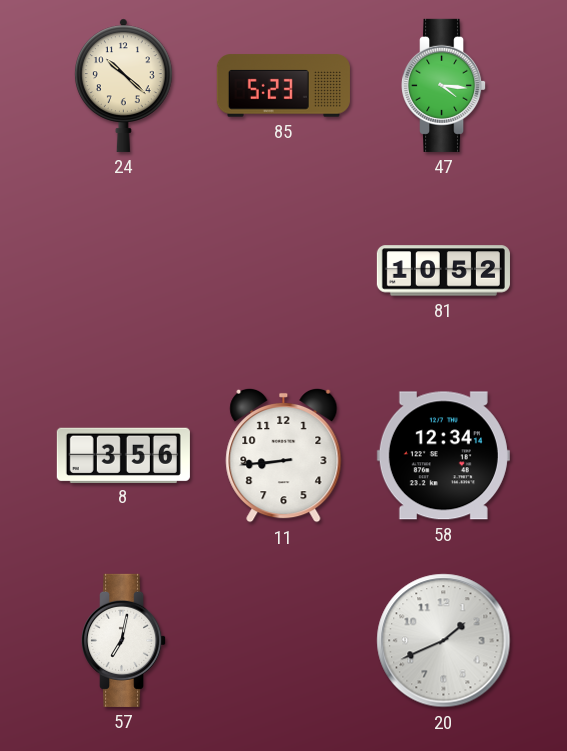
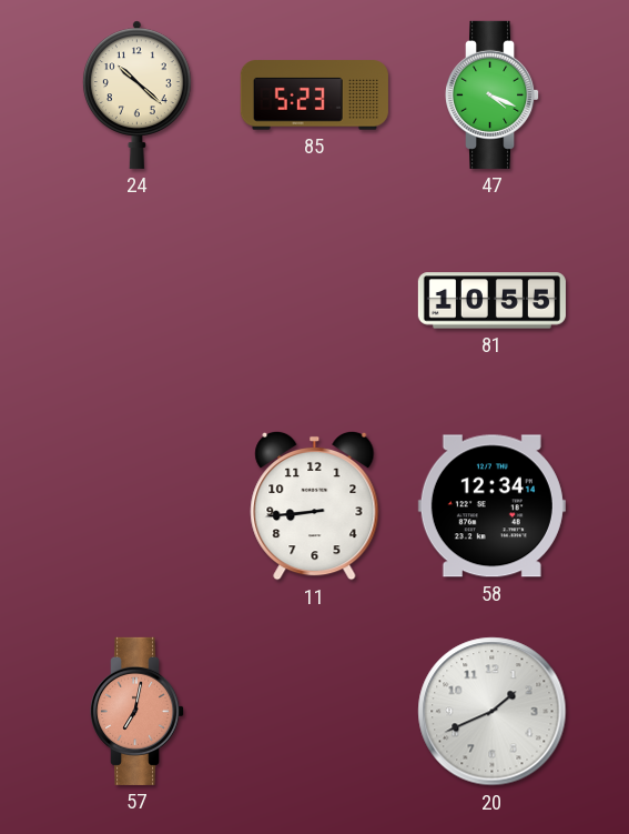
47: 4:16 -> 4:19
81: 10:52 -> 10:55
8: 3:56 -> none
57 dial: white -> salmon
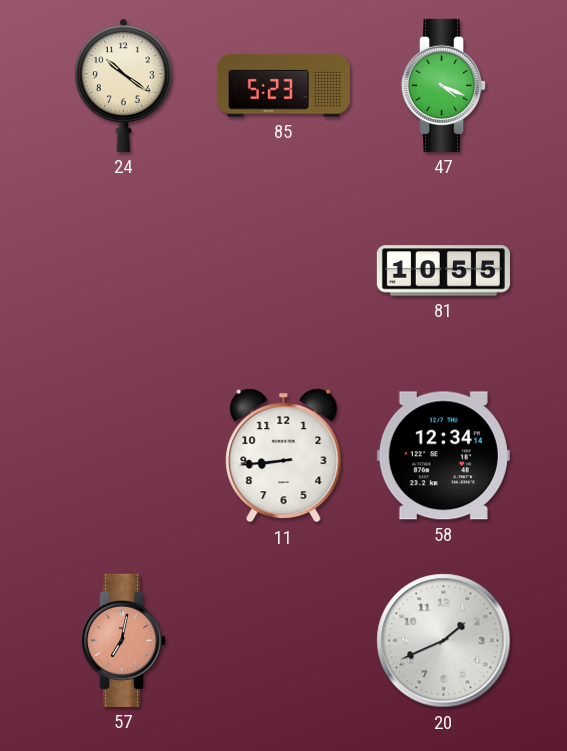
24: 10:22 -> 10:21
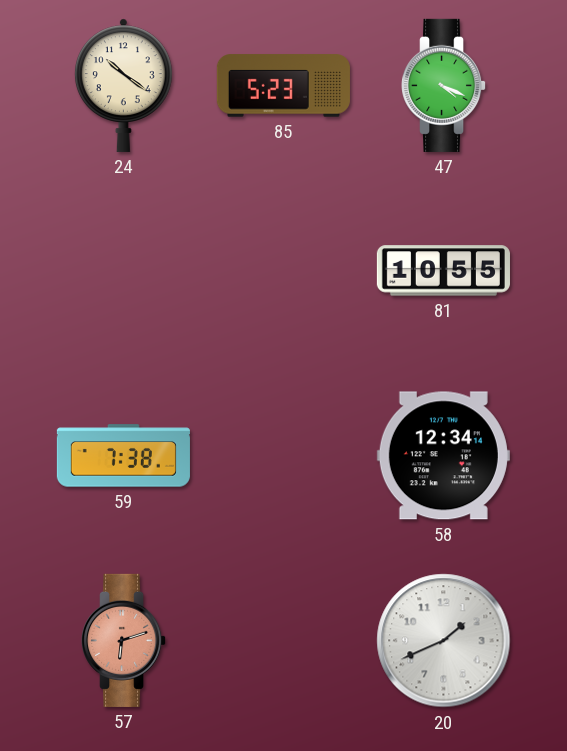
59: none -> 7:38
11: 8:44 -> none
57: 7:02 -> 6:12
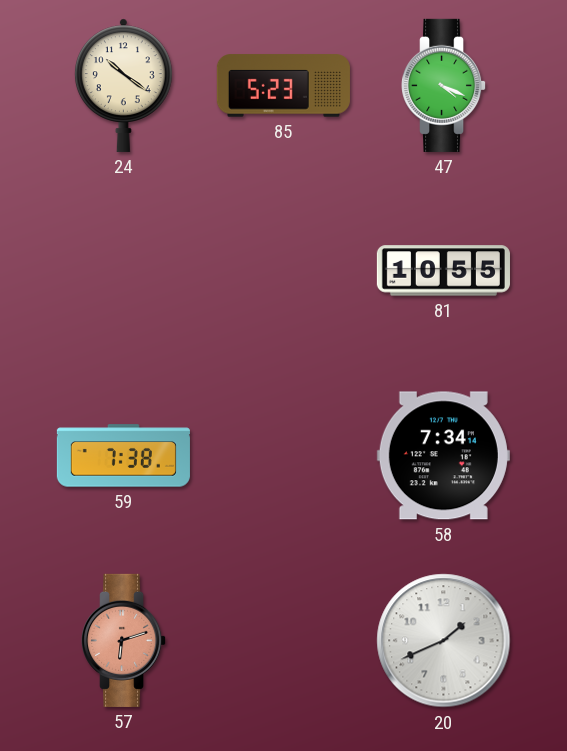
58: 12:34 -> 7:34
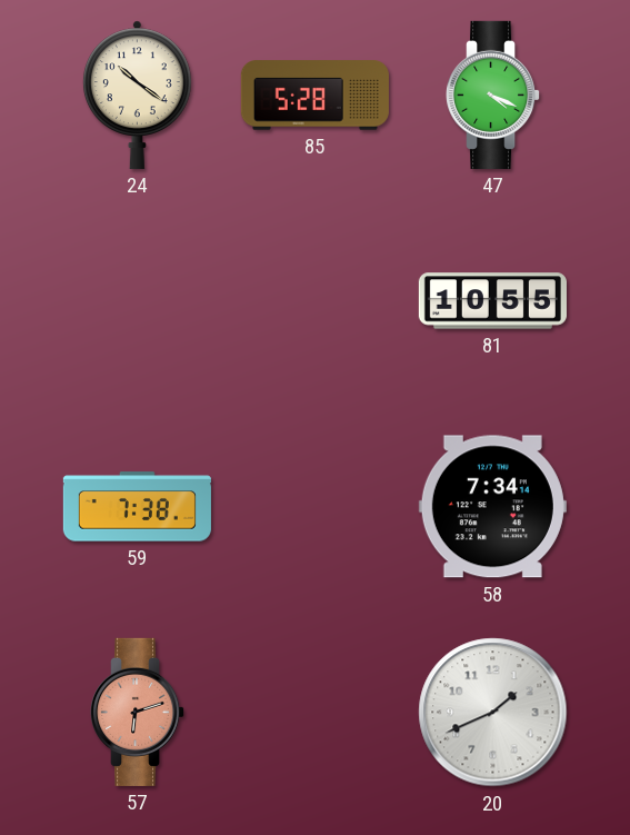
85: 5:23 -> 5:28
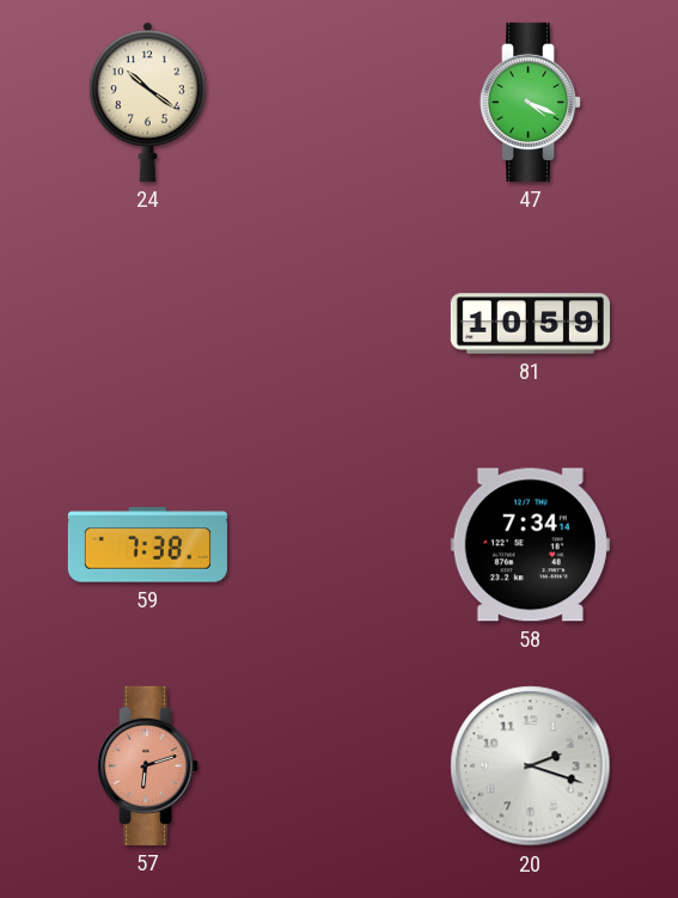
85: 5:28 -> none
81: 10:55 -> 10:59
20: 1:41 -> 2:18
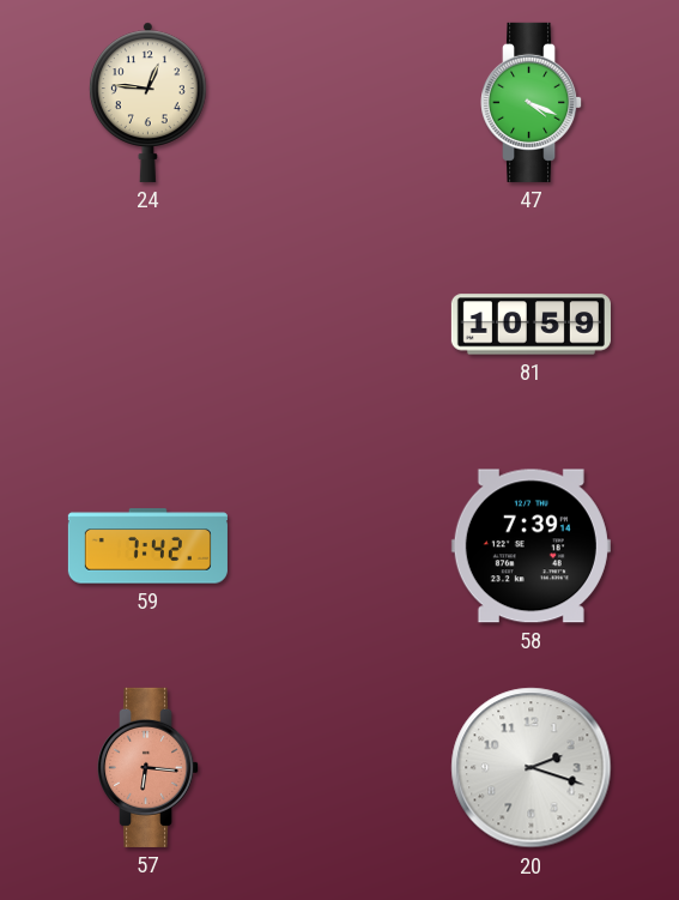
24: 10:21 -> 12:46
59: 7:38 -> 7:42
58: 7:34 -> 7:39
57: 6:12 -> 6:16
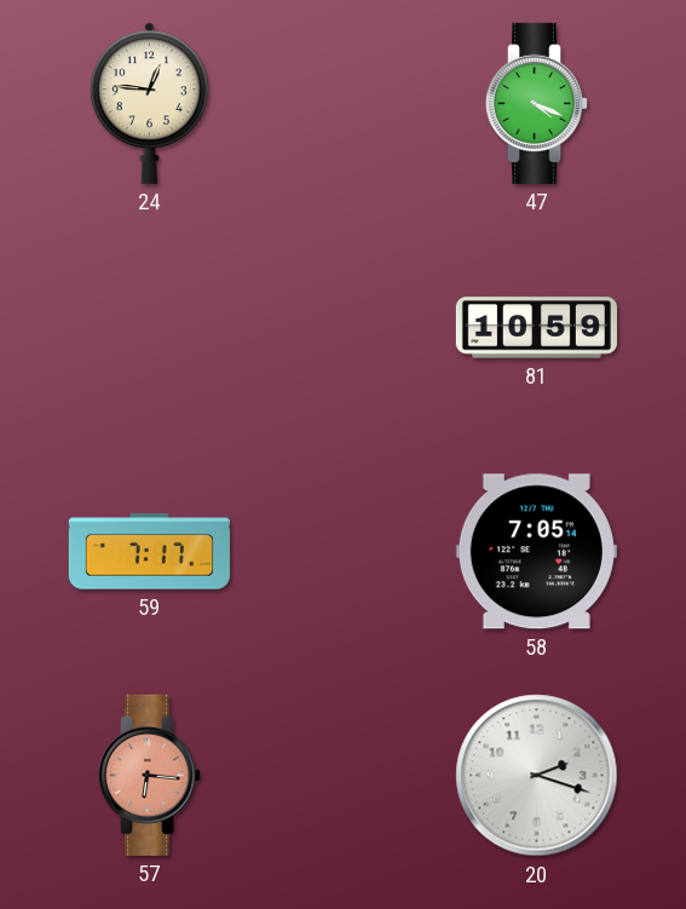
59: 7:42 -> 7:17
58: 7:39 -> 7:05
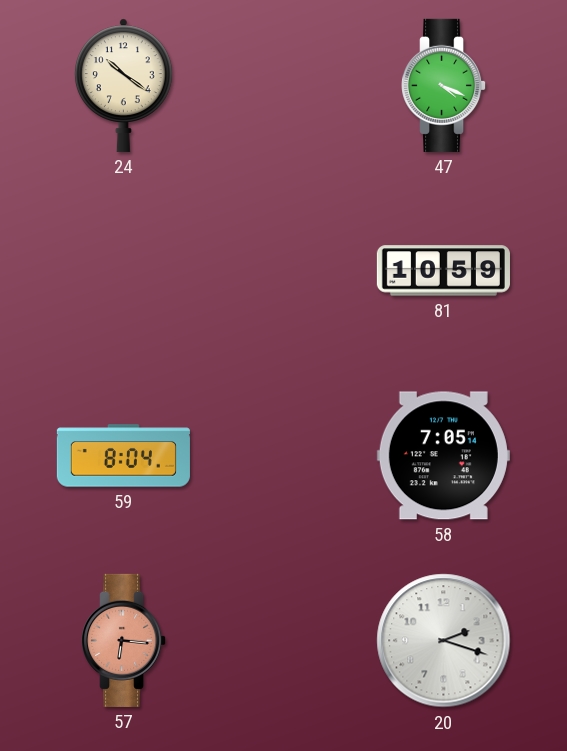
24: 12:46 -> 10:21
59: 7:17 -> 8:04
